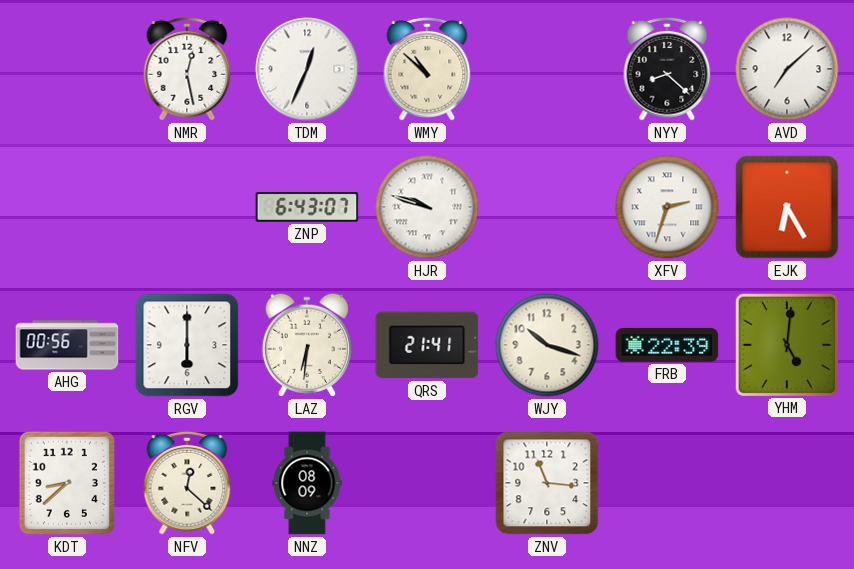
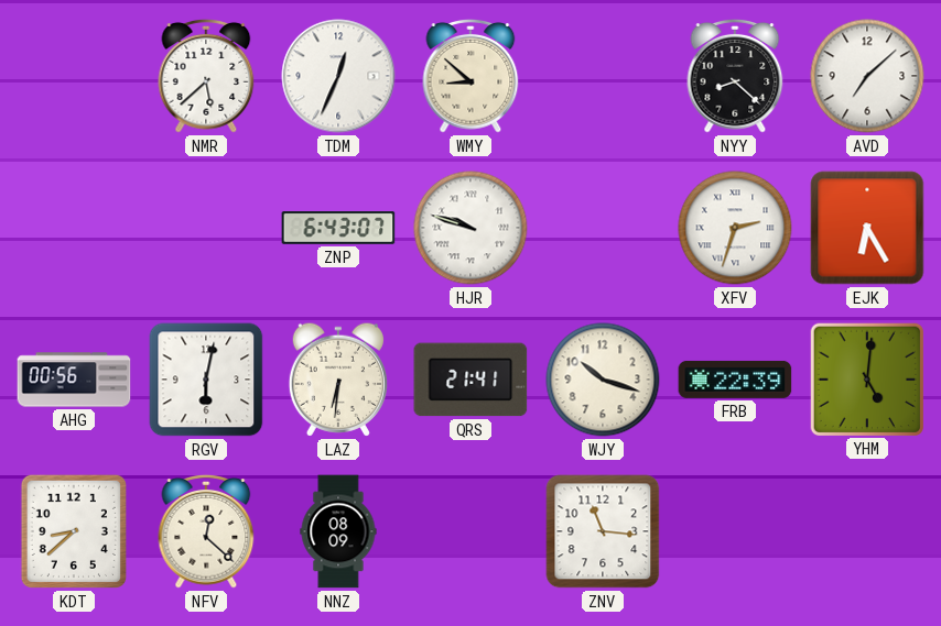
NMR: 12:28 -> 5:38
WMY: 10:52 -> 8:52
RGV: 6:00 -> 6:02
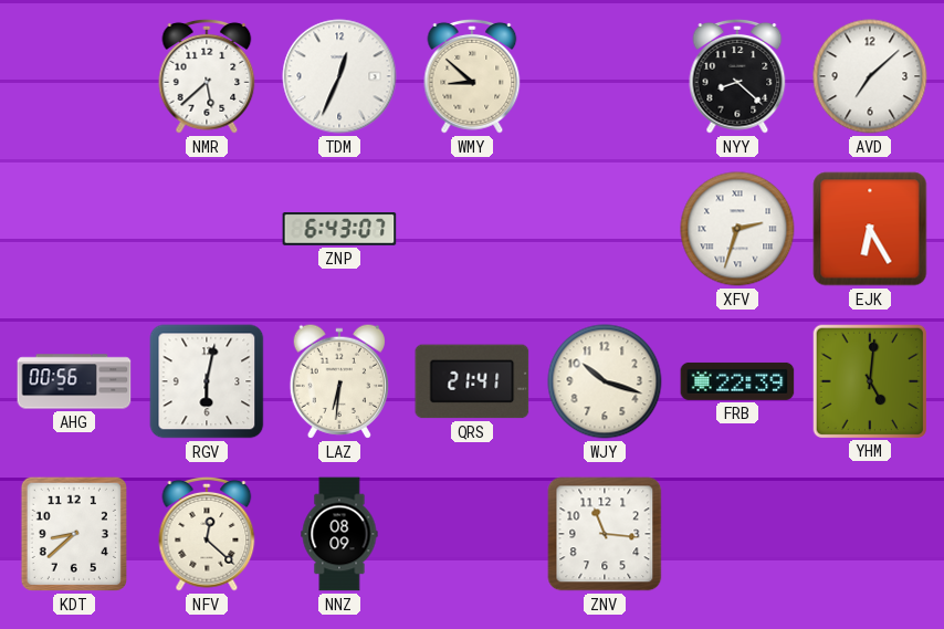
HJR: 9:48 -> none
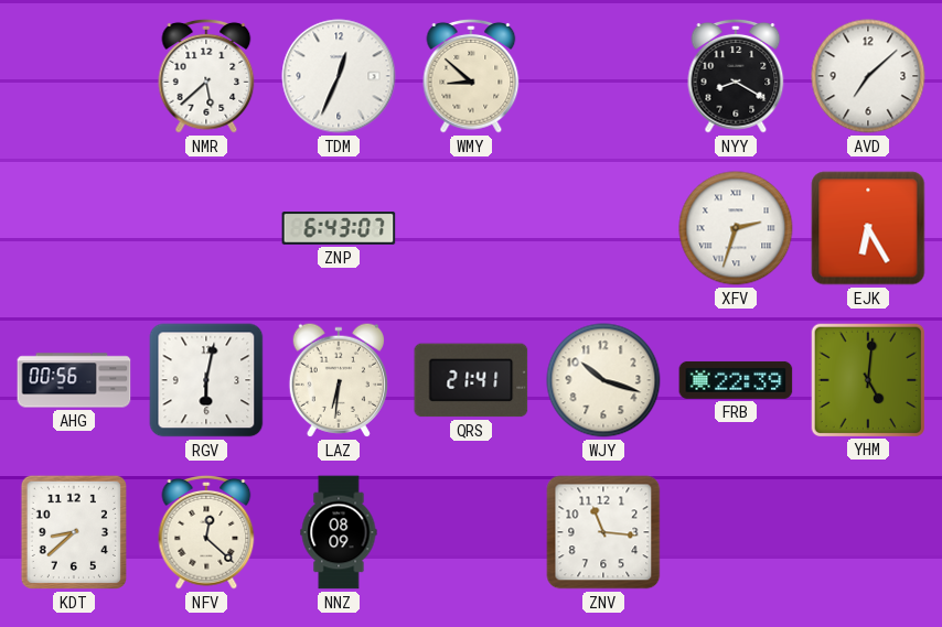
NYY: 8:22 -> 8:20
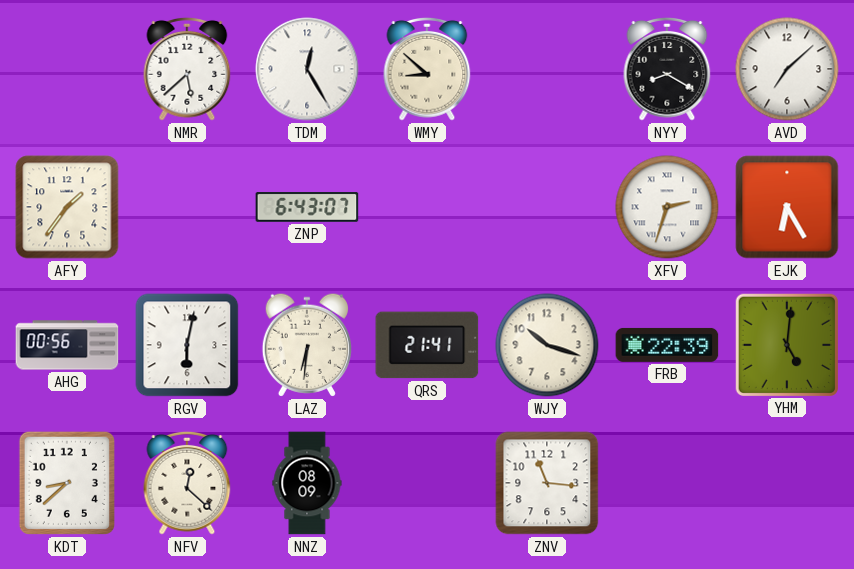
TDM: 12:34 -> 12:25
AFY: none -> 1:36
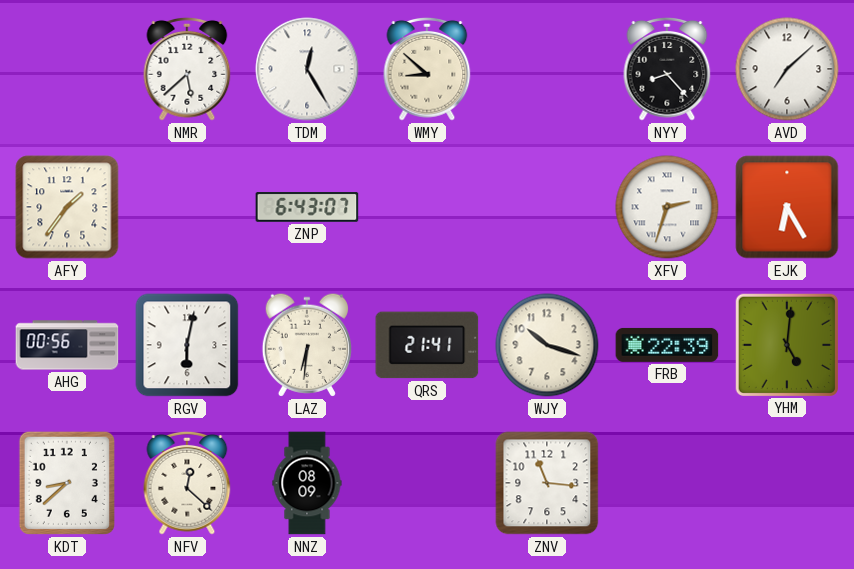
NYY: 8:20 -> 8:23
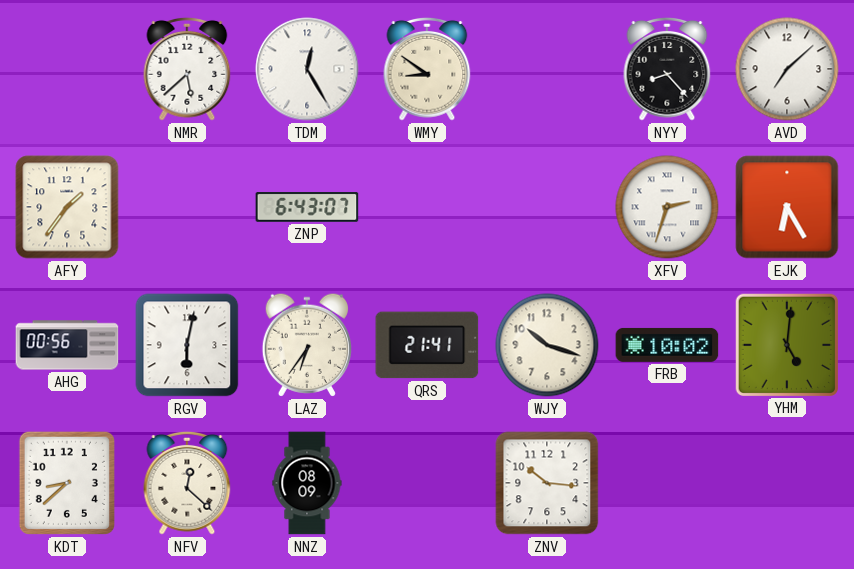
WMY: 8:52 -> 8:51
LAZ: 6:31 -> 6:36
FRB: 22:39 -> 10:02
ZNV: 11:16 -> 10:16
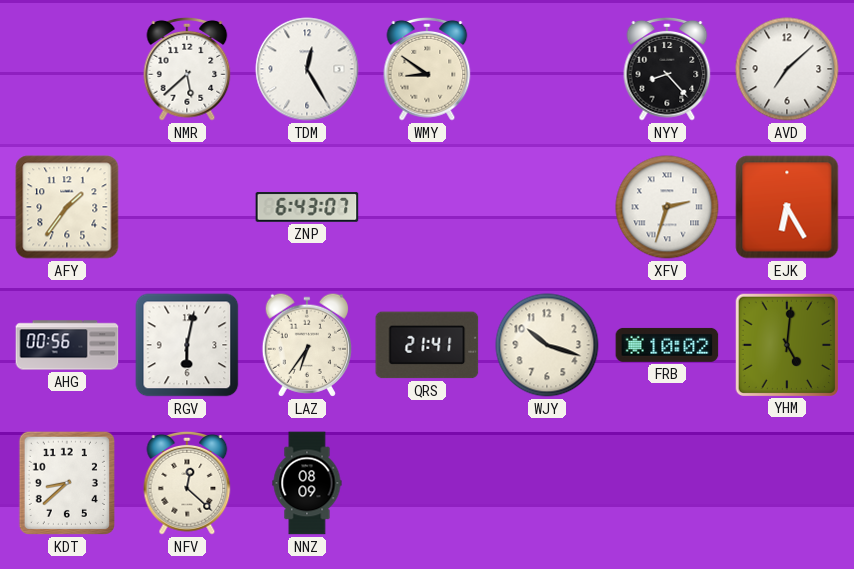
ZNV: 10:16 -> none
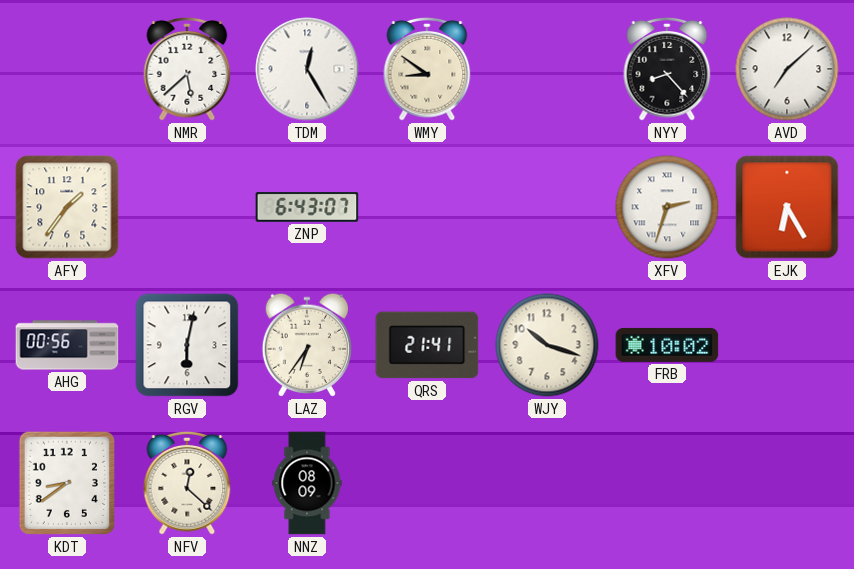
YHM: 5:01 -> none
KDT: 8:38 -> 8:39
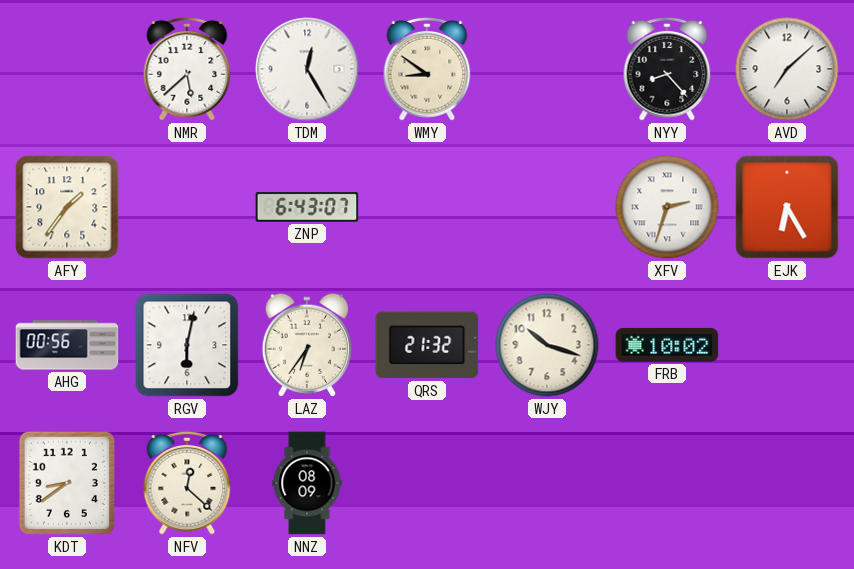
QRS: 21:41 -> 21:32
